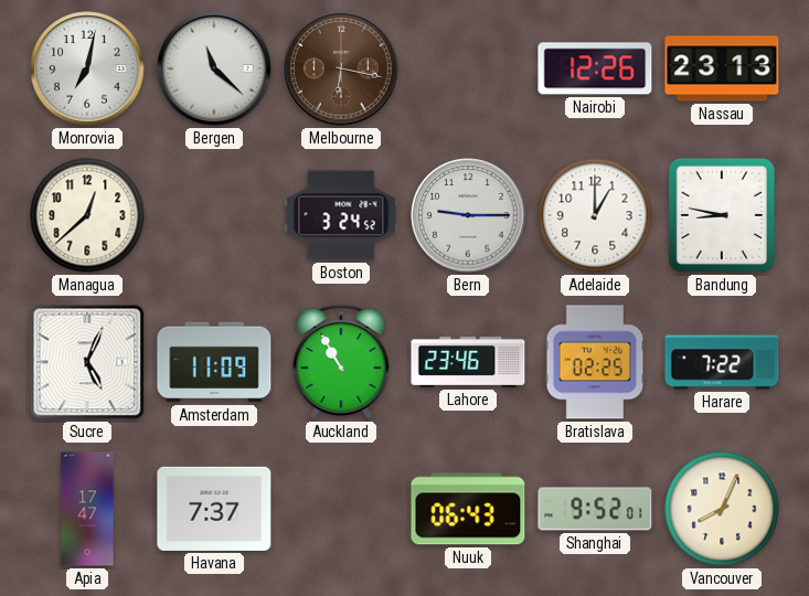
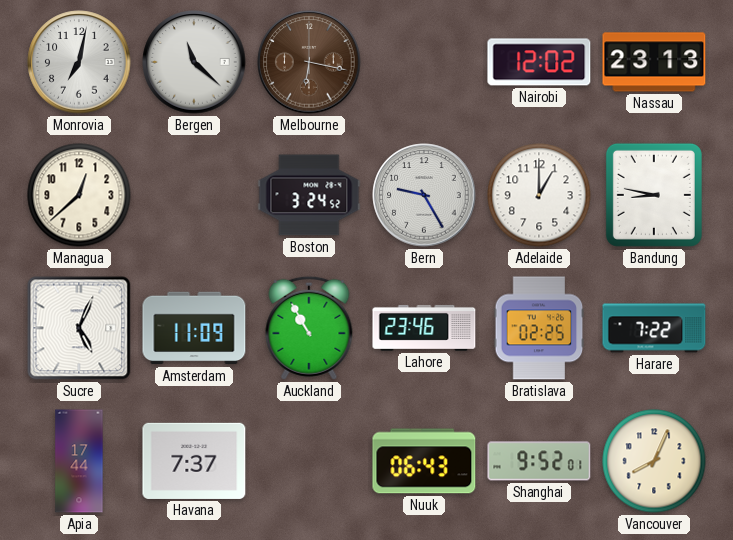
Nairobi: 12:26 -> 12:02
Bern: 9:15 -> 9:25
Apia: 17:47 -> 17:44
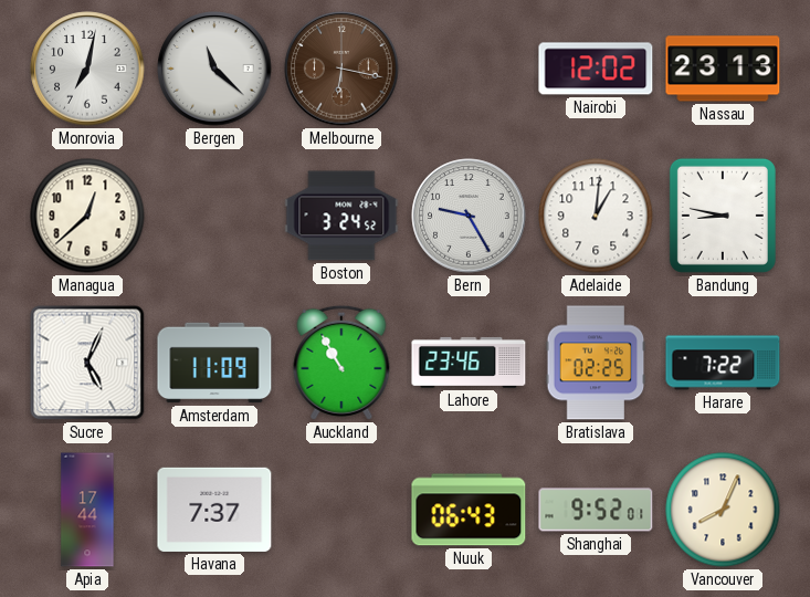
Adelaide: 1:00 -> 1:01
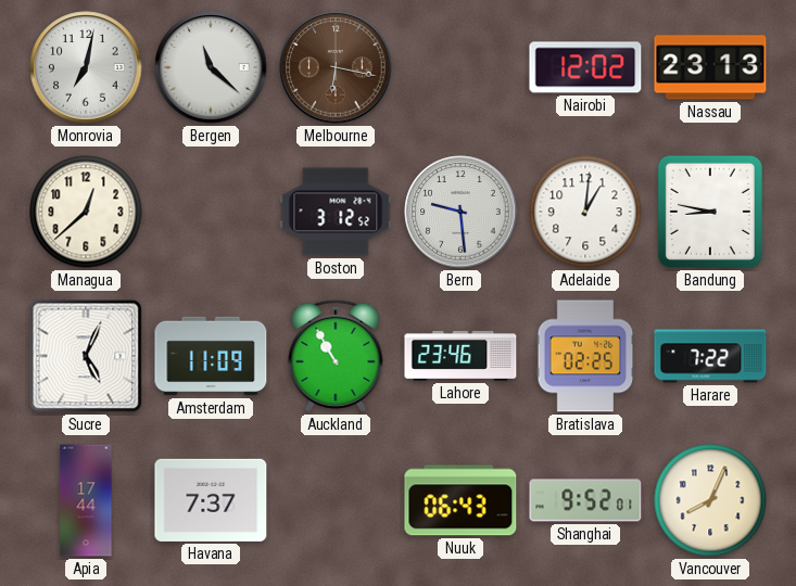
Boston: 3:24 -> 3:12
Bern: 9:25 -> 9:29
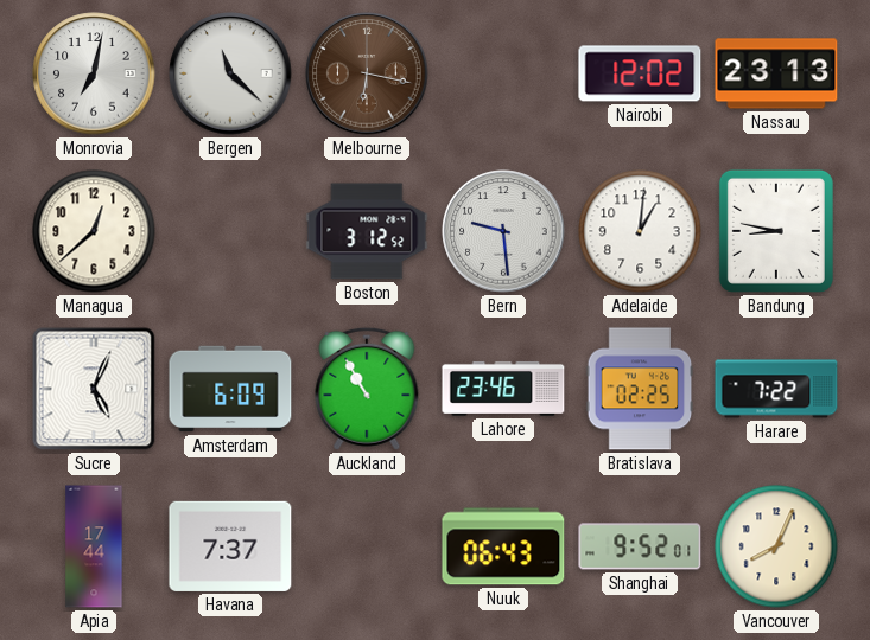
Amsterdam: 11:09 -> 6:09
